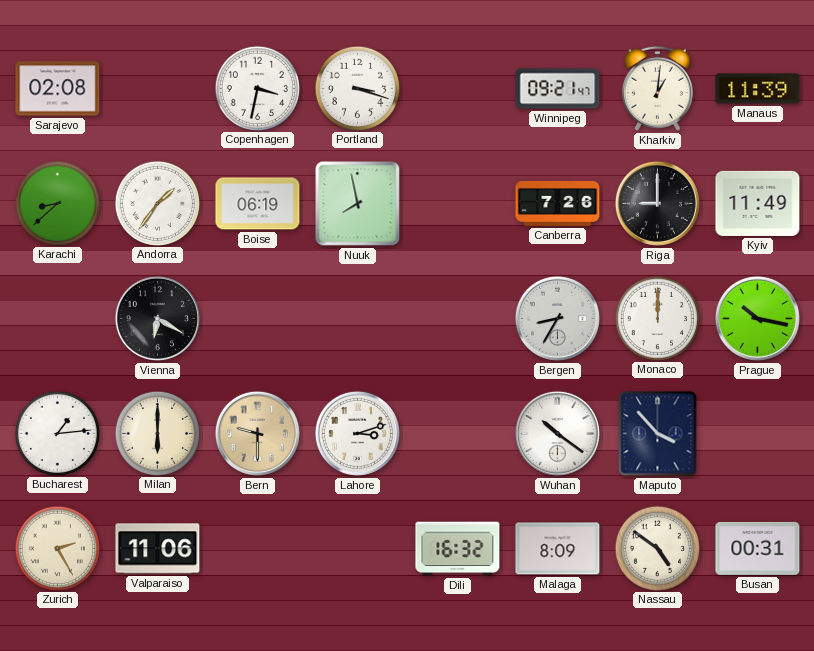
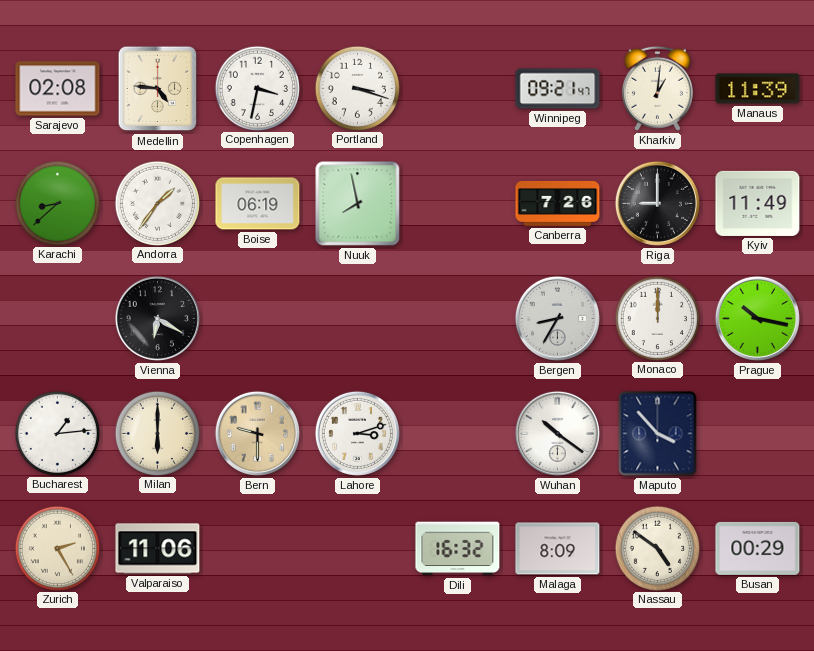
Medellin: none -> 4:46
Busan: 00:31 -> 00:29
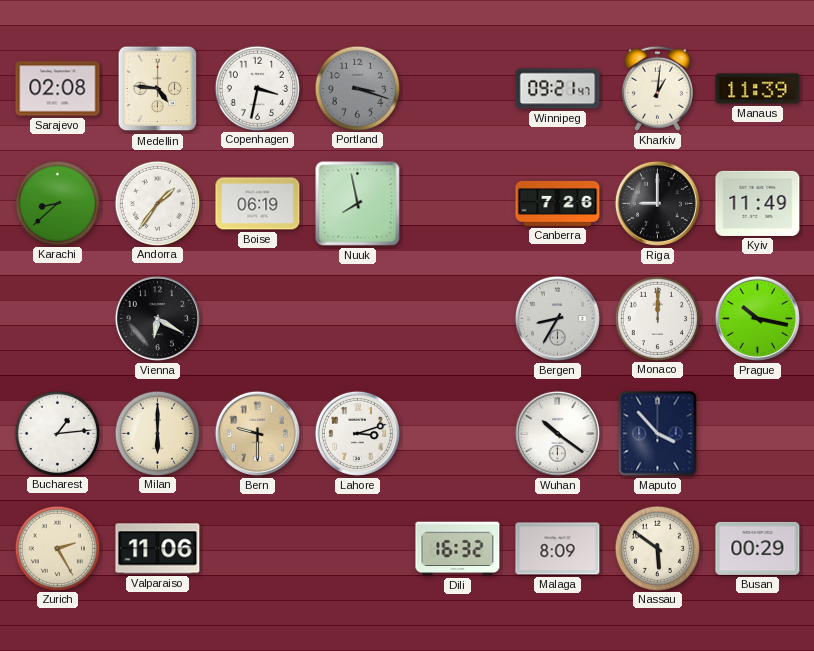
Portland dial: white -> grey
Nassau: 4:51 -> 5:51
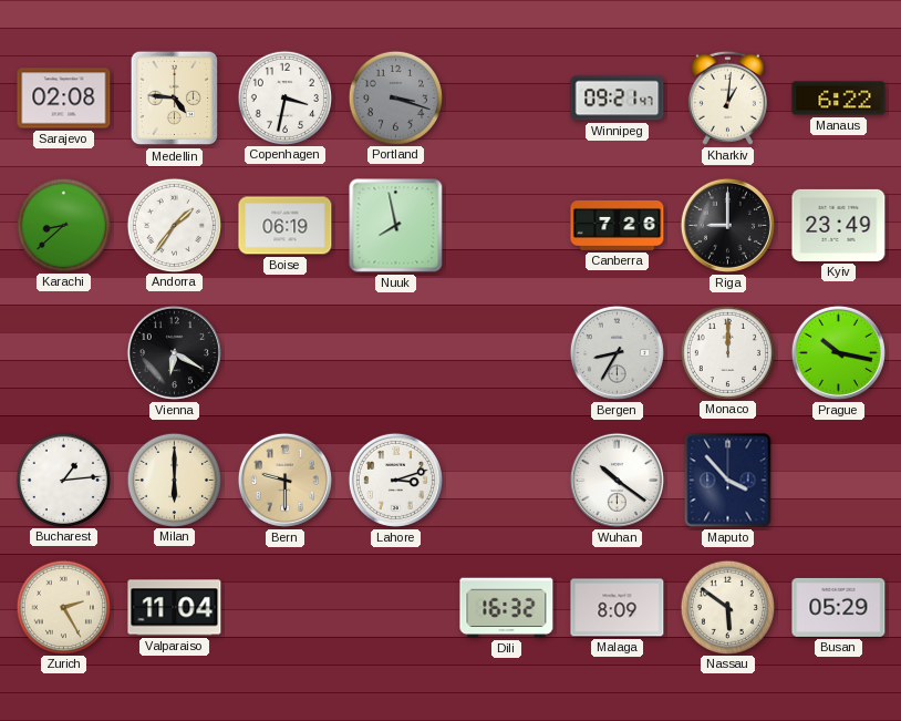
Manaus: 11:39 -> 6:22
Kyiv: 11:49 -> 23:49
Valparaiso: 11:06 -> 11:04
Busan: 00:29 -> 05:29
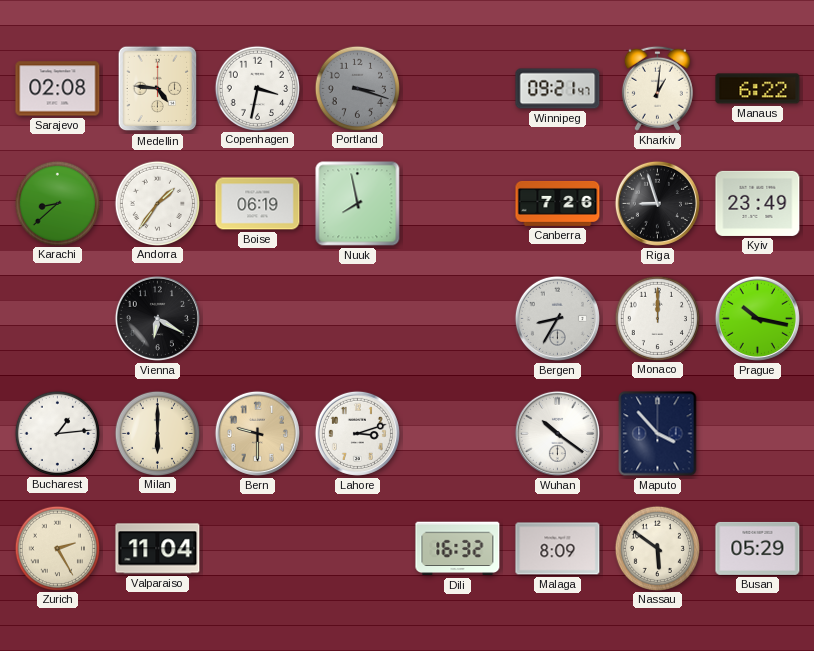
Riga: 9:00 -> 8:57
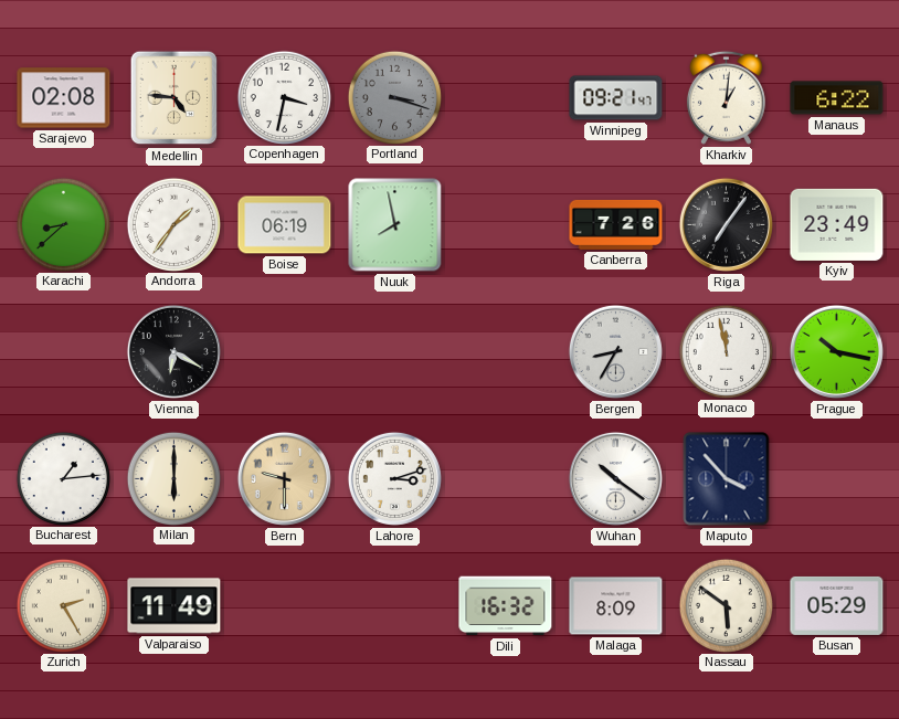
Riga: 8:57 -> 7:06
Monaco: 12:00 -> 11:58
Valparaiso: 11:04 -> 11:49
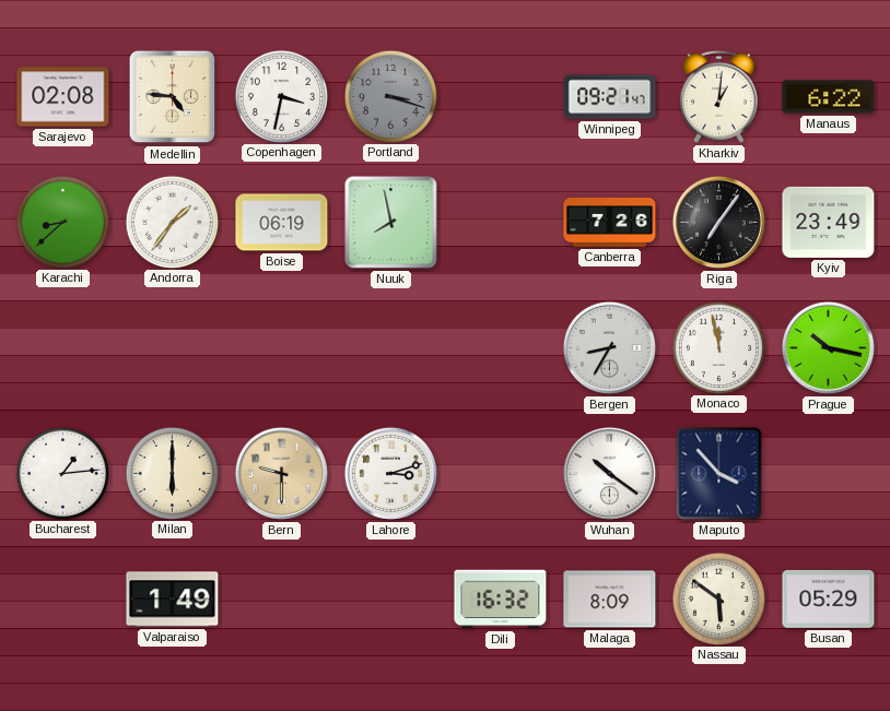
Vienna: 6:20 -> none
Zurich: 2:25 -> none
Valparaiso: 11:49 -> 1:49
